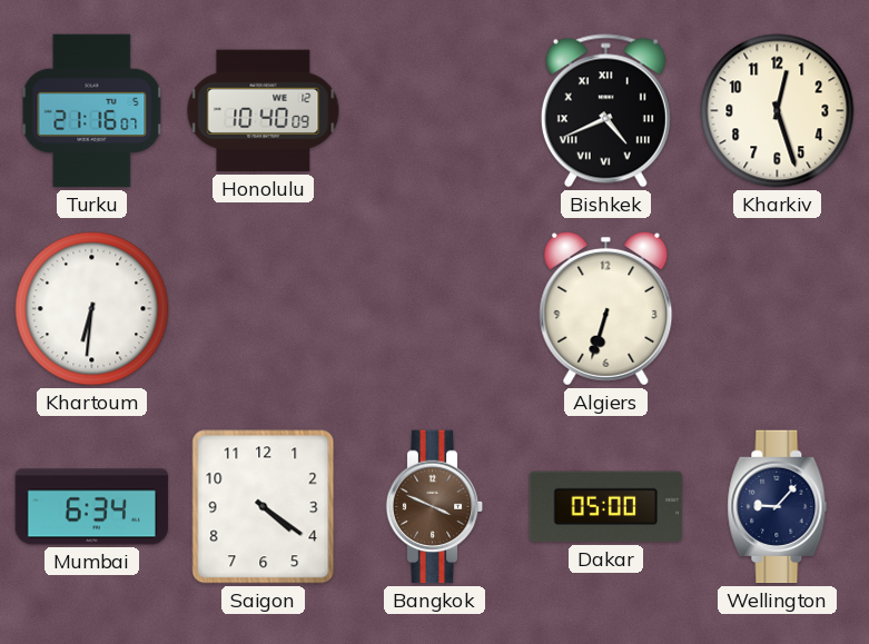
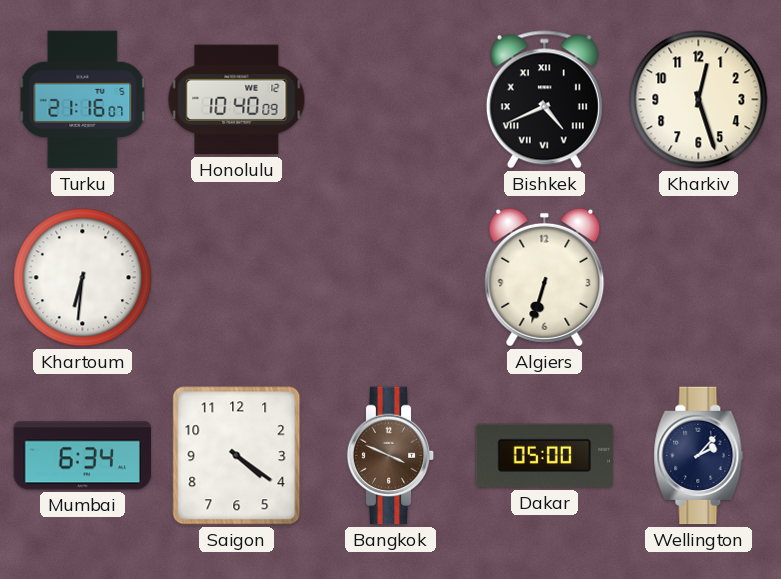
Wellington: 9:07 -> 2:07
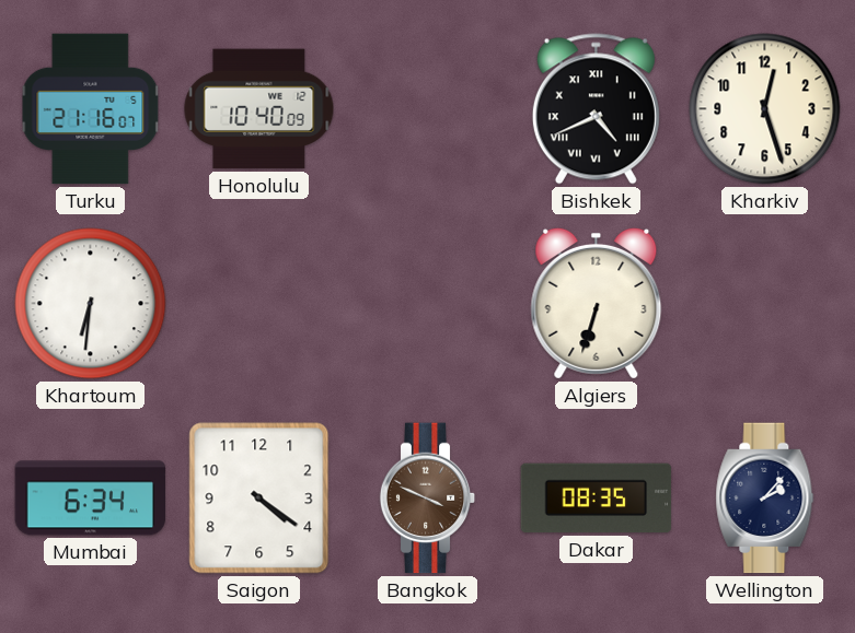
Dakar: 05:00 -> 08:35
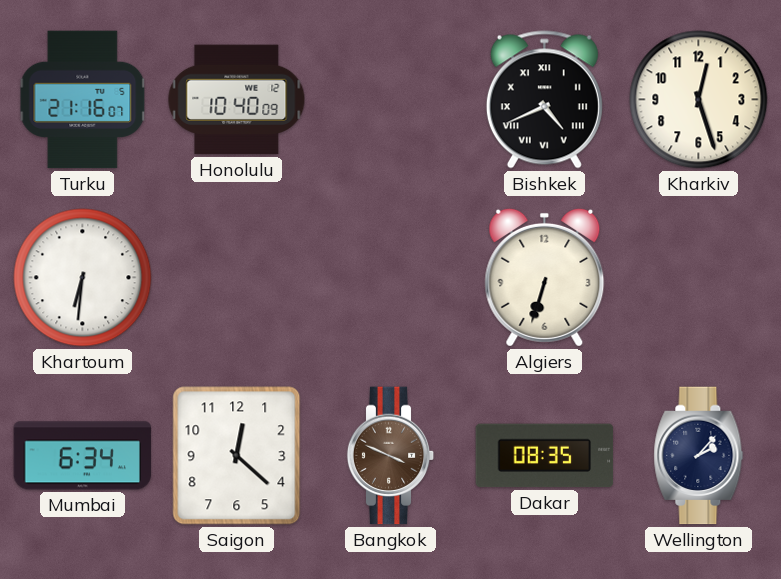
Saigon: 4:21 -> 12:22
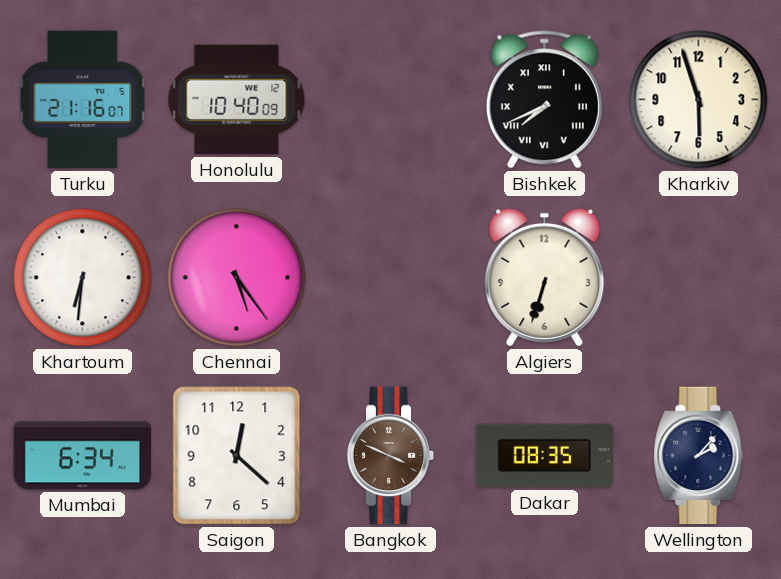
Bishkek: 4:41 -> 7:41
Kharkiv: 12:27 -> 5:57
Chennai: none -> 5:24
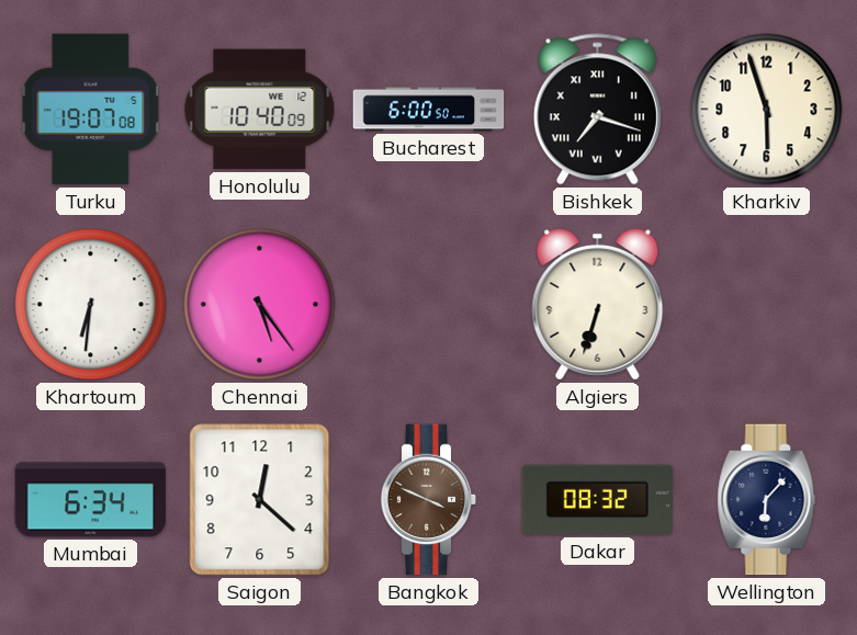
Turku: 21:16 -> 19:07
Bucharest: none -> 6:00
Bishkek: 7:41 -> 7:18
Dakar: 08:35 -> 08:32
Wellington: 2:07 -> 6:07
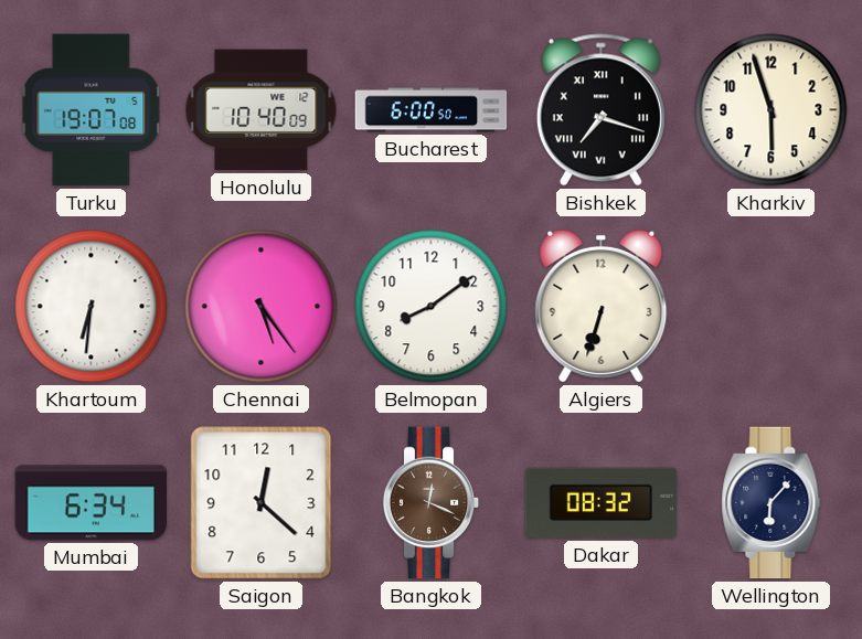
Belmopan: none -> 8:09
Bangkok: 3:49 -> 12:19
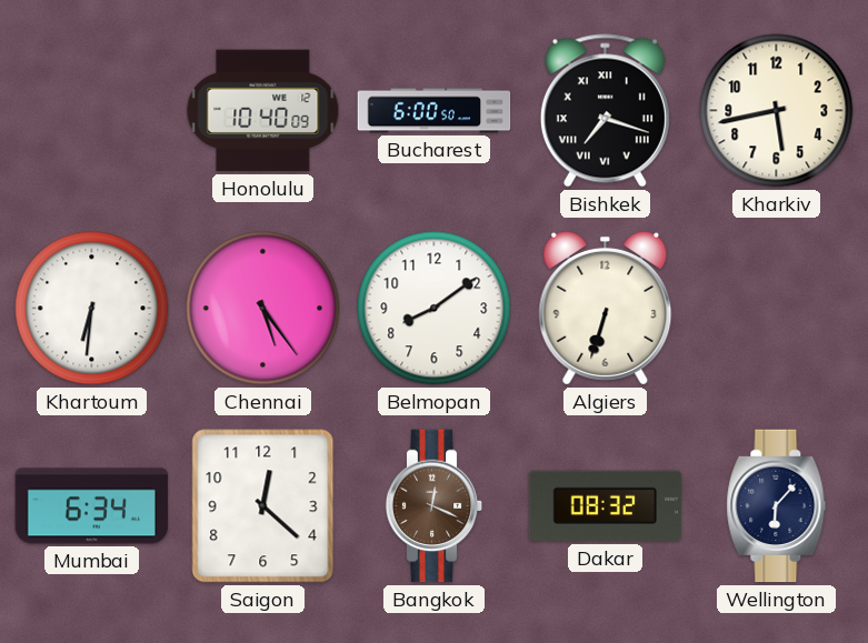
Turku: 19:07 -> none
Kharkiv: 5:57 -> 5:43
